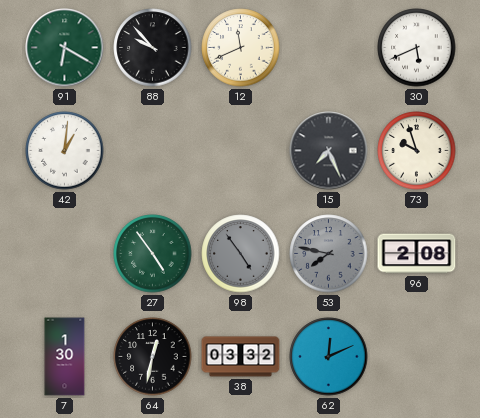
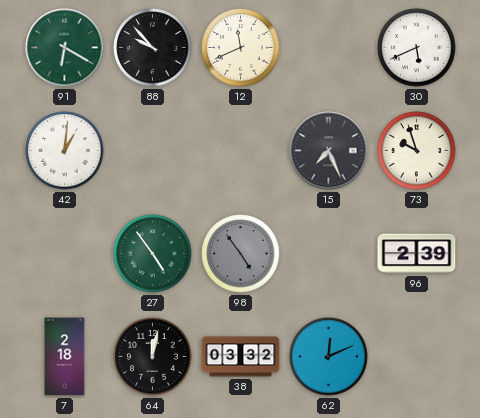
53: 7:47 -> none
96: 2:08 -> 2:39
7: 1:30 -> 2:18
64: 12:32 -> 12:02
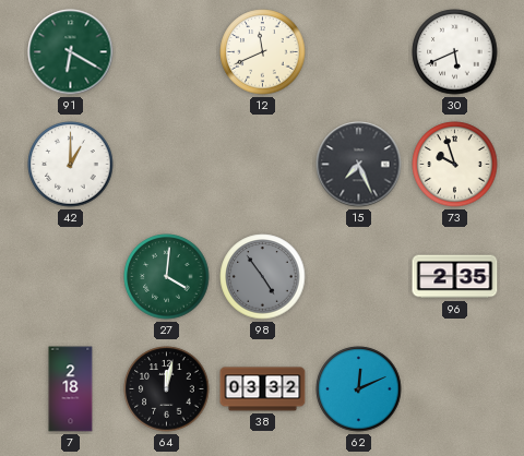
88: 9:53 -> none
42: 1:01 -> 1:00
27: 4:54 -> 4:01
96: 2:39 -> 2:35
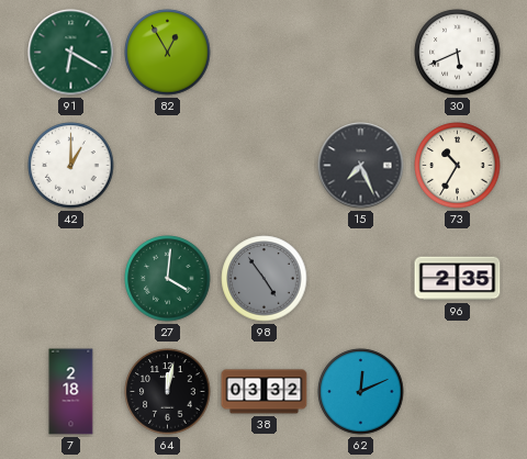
82: none -> 12:55
12: 11:41 -> none
73: 9:57 -> 10:35
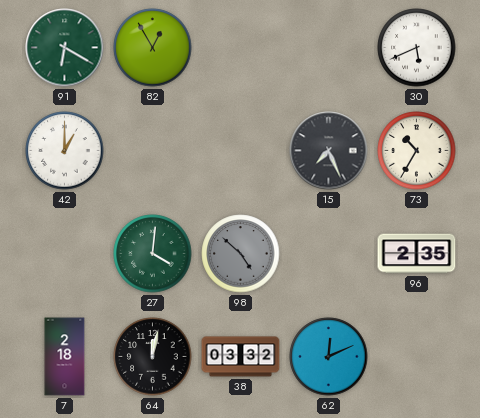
98: 4:54 -> 4:52
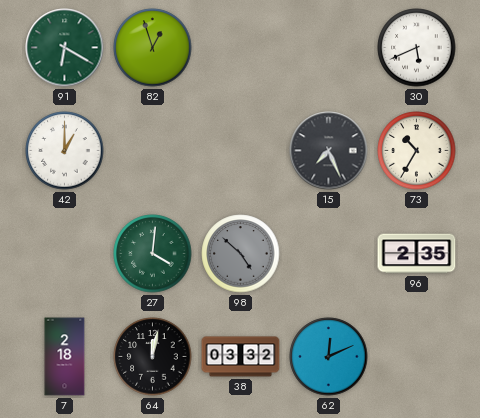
82: 12:55 -> 12:57
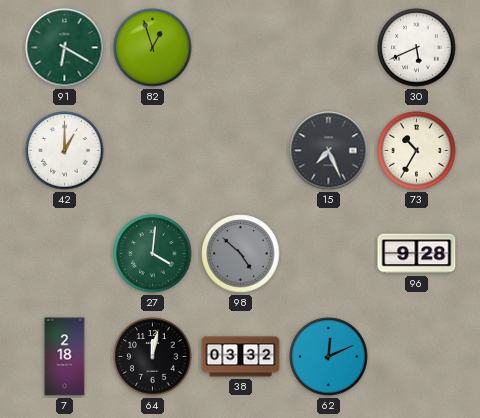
96: 2:35 -> 9:28
